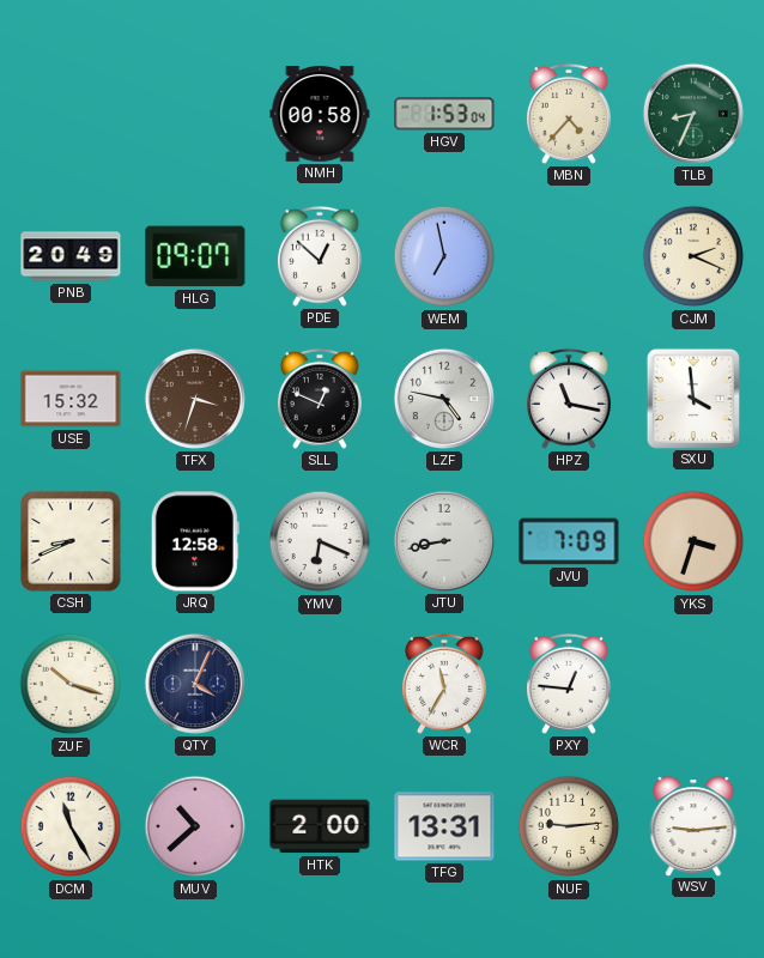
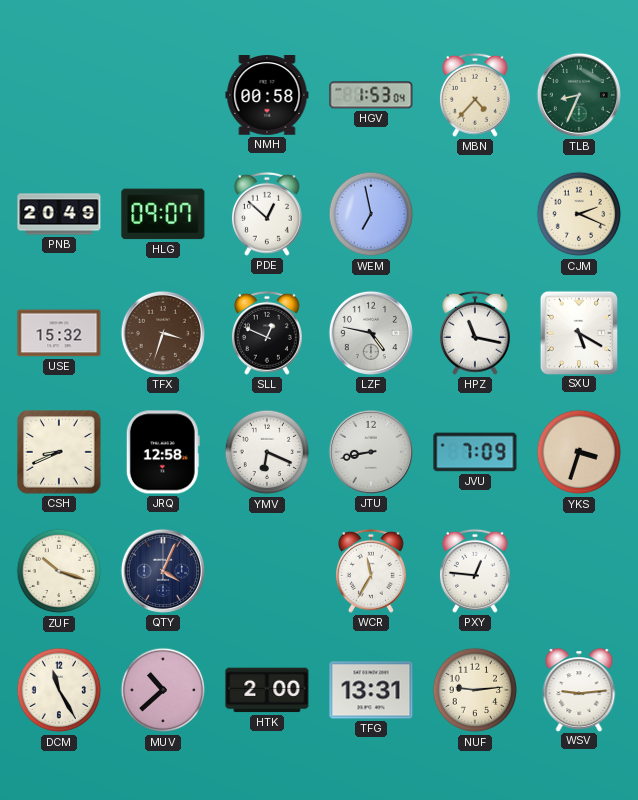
SXU: 3:59 -> 5:20
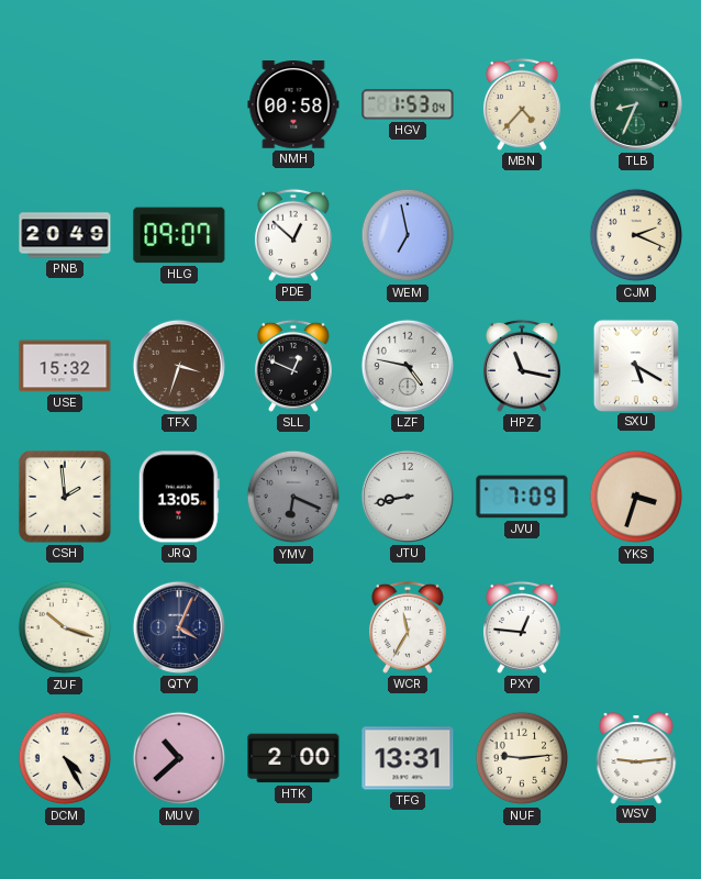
CSH: 8:41 -> 1:59
JRQ: 12:58 -> 13:05
YMV dial: white -> grey
DCM: 11:25 -> 4:25
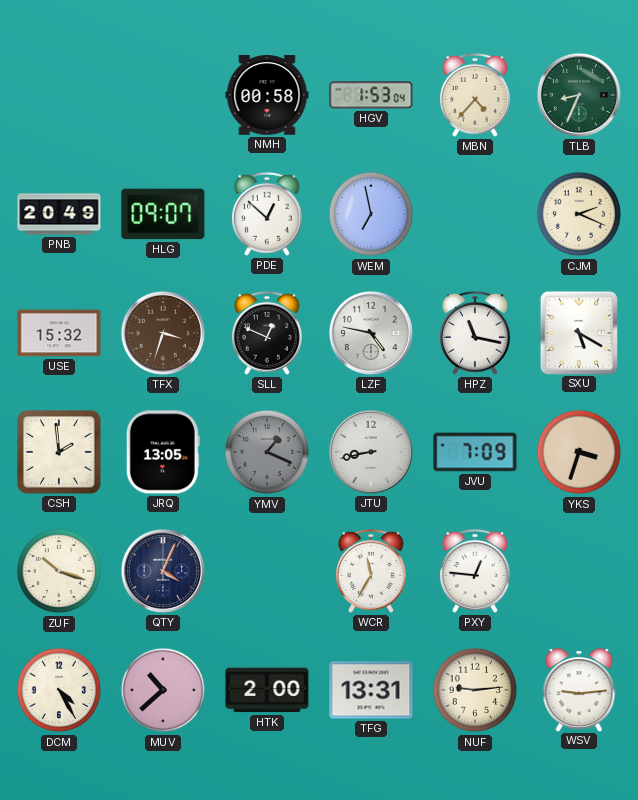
YMV: 6:19 -> 1:19
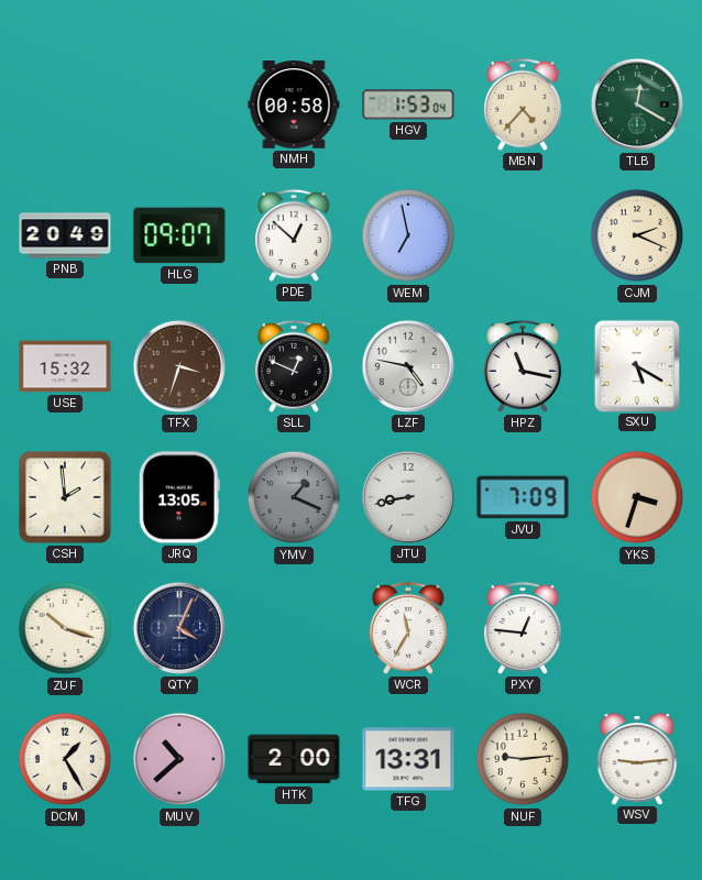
TLB: 8:34 -> 12:20
DCM: 4:25 -> 1:25
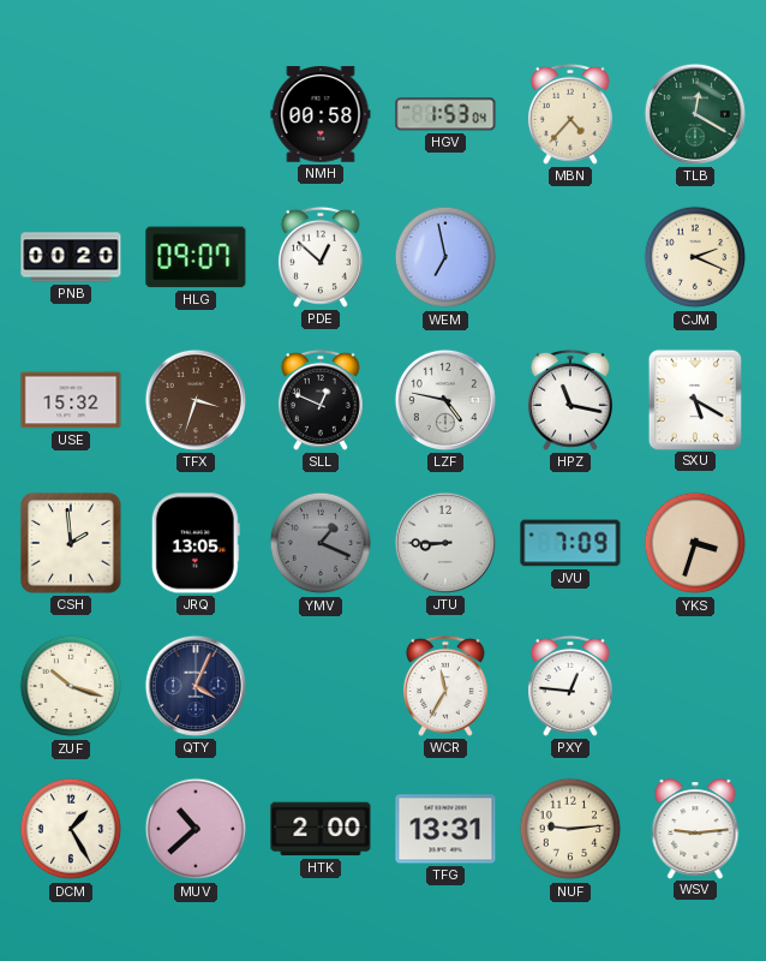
PNB: 20:49 -> 00:20
JTU: 8:43 -> 8:45
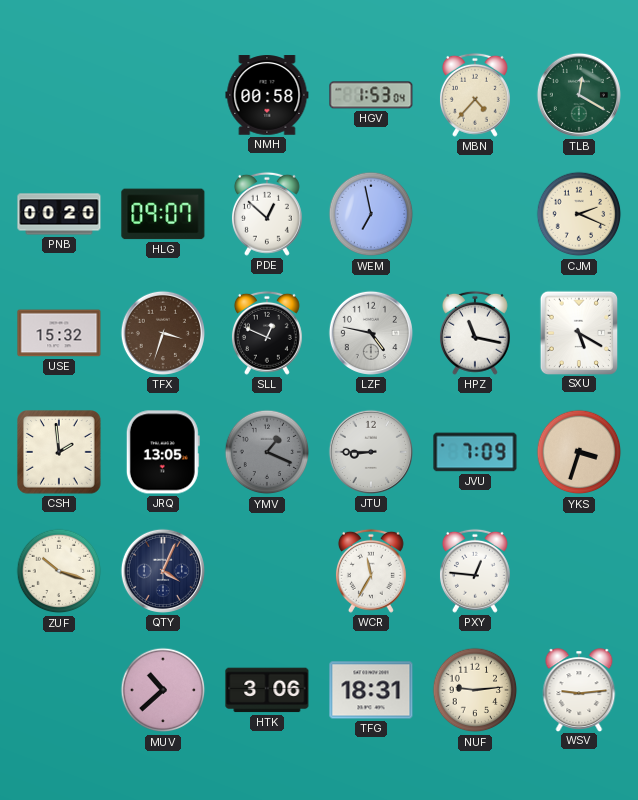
DCM: 1:25 -> none
HTK: 2:00 -> 3:06
TFG: 13:31 -> 18:31
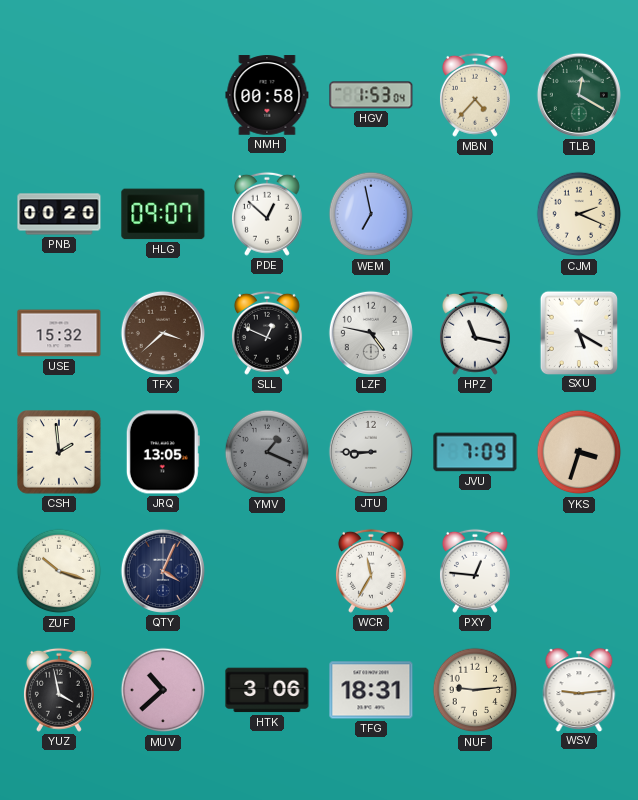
TFX: 3:33 -> 3:38
YUZ: none -> 3:58
